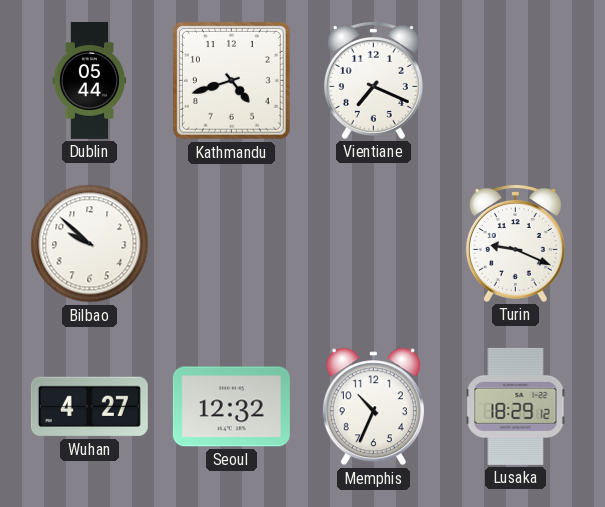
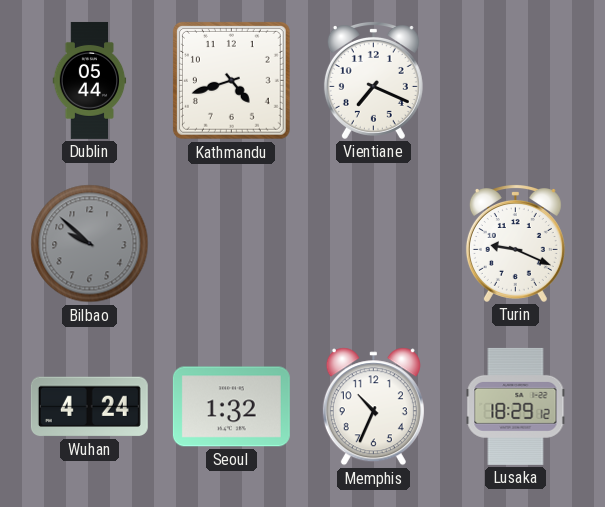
Bilbao dial: white -> grey
Wuhan: 4:27 -> 4:24
Seoul: 12:32 -> 1:32
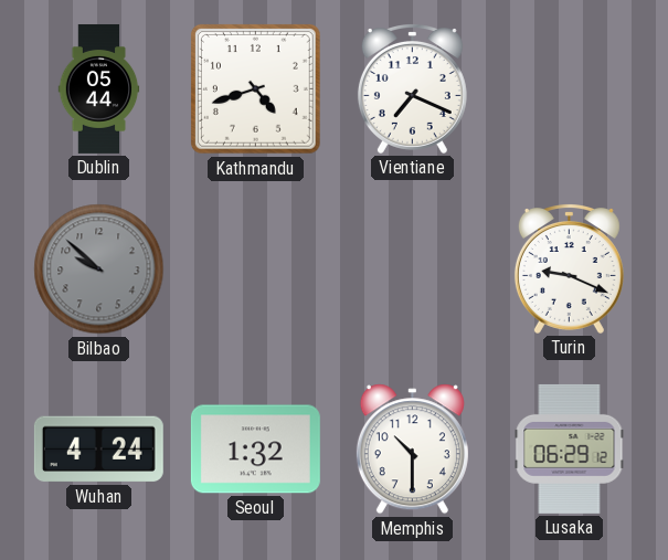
Memphis: 10:34 -> 10:30
Lusaka: 18:29 -> 06:29
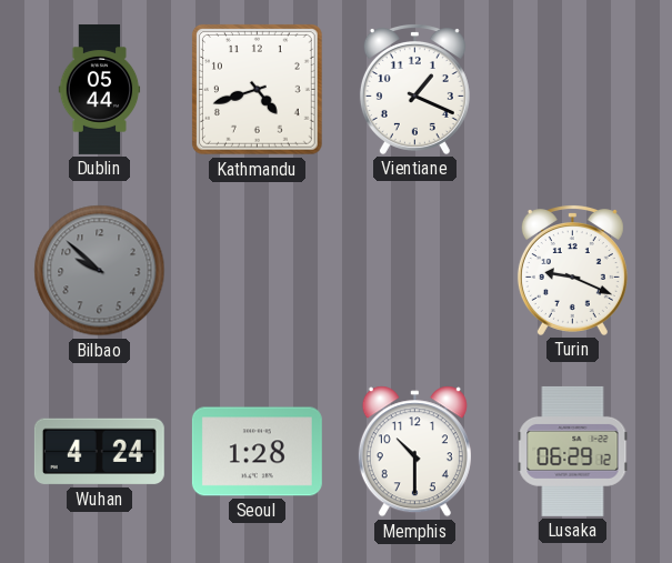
Vientiane: 7:19 -> 1:19
Seoul: 1:32 -> 1:28
